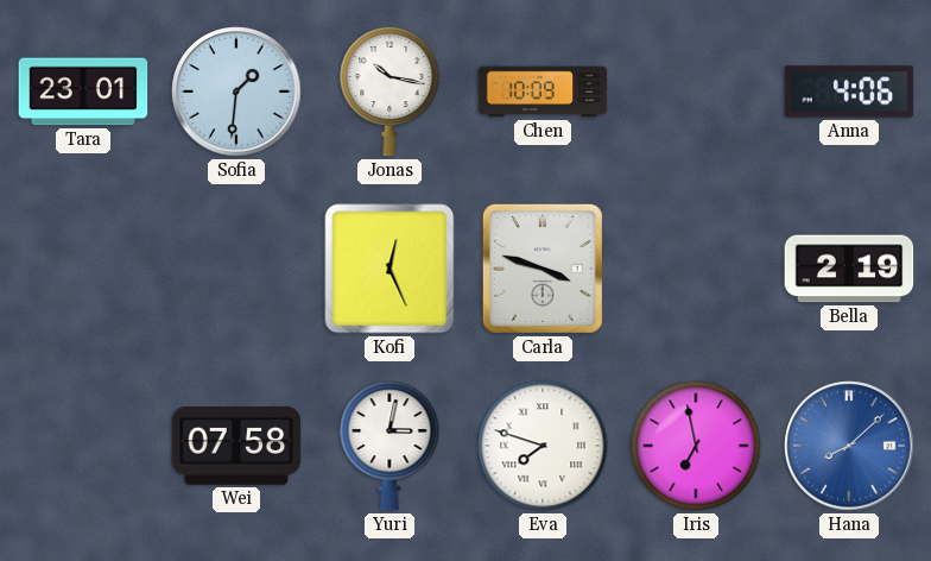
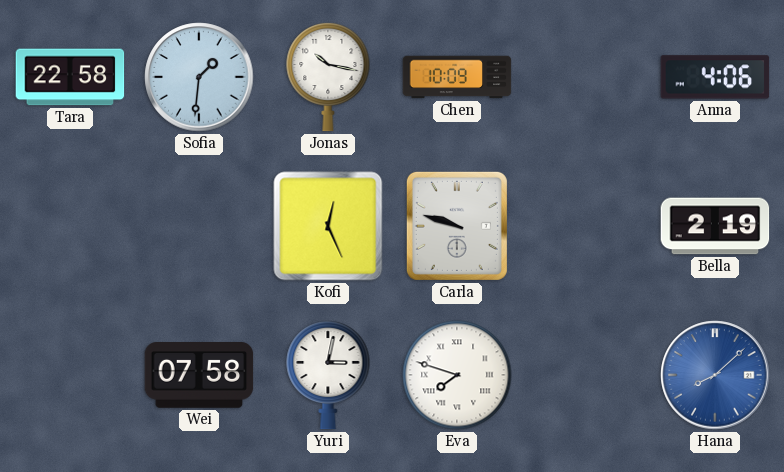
Tara: 23:01 -> 22:58
Carla: 3:48 -> 9:48
Iris: 6:58 -> none
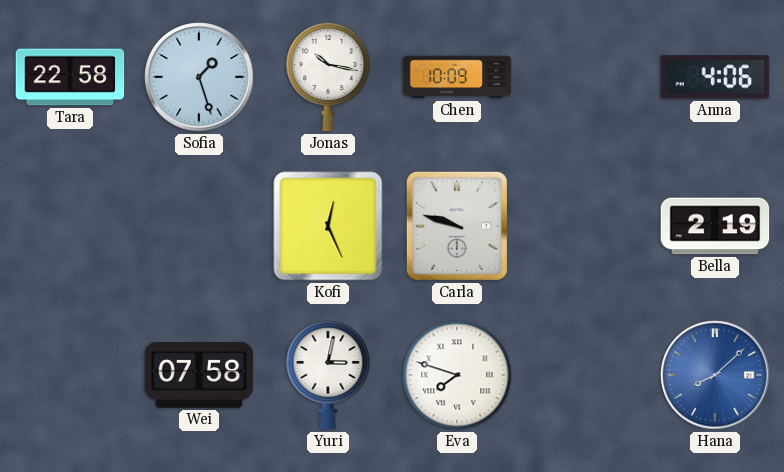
Sofia: 1:31 -> 1:27
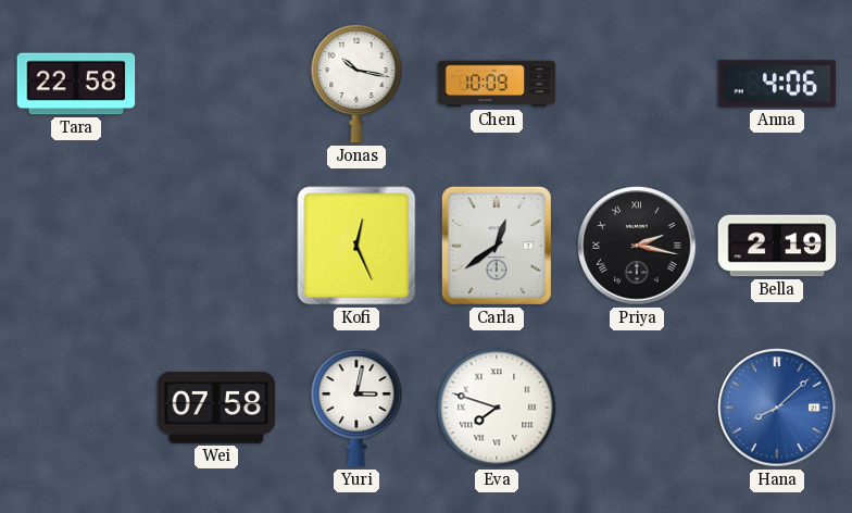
Sofia: 1:27 -> none
Carla: 9:48 -> 12:39
Priya: none -> 2:17
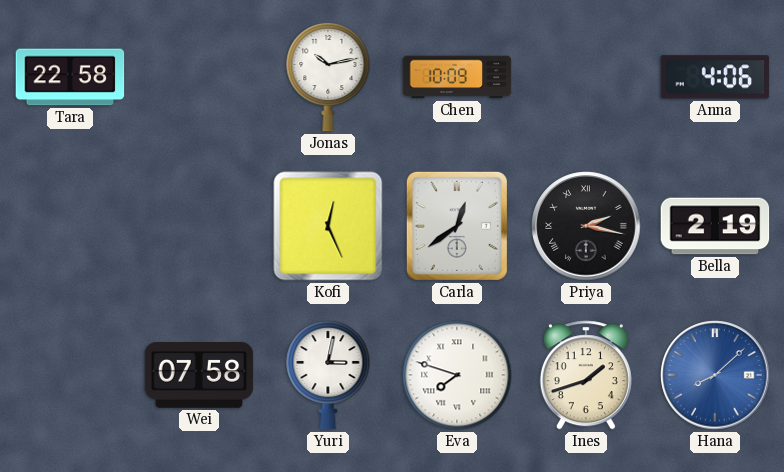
Jonas: 10:17 -> 10:13
Ines: none -> 1:42
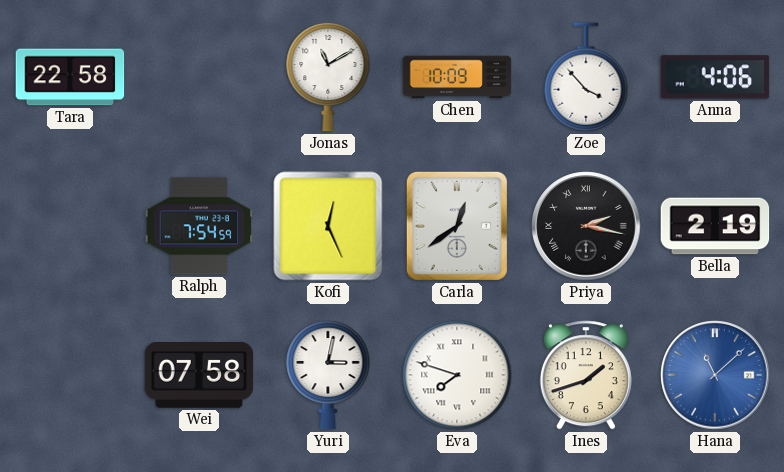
Jonas: 10:13 -> 11:10
Zoe: none -> 3:53
Ralph: none -> 7:54
Hana: 8:08 -> 11:08
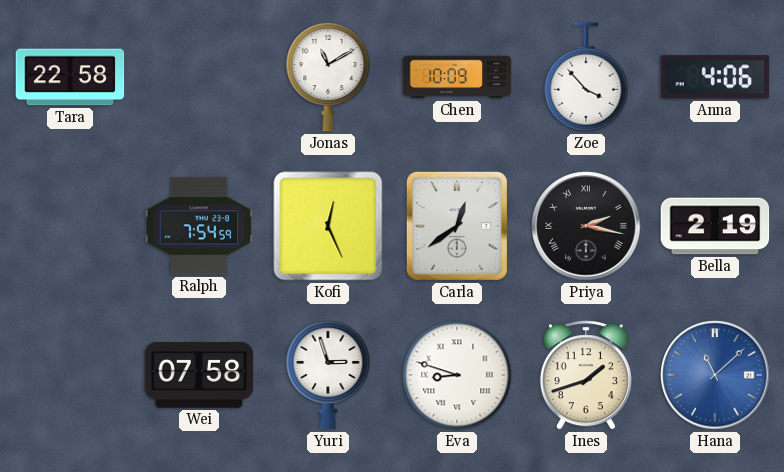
Yuri: 3:02 -> 2:57
Eva: 7:48 -> 8:48
